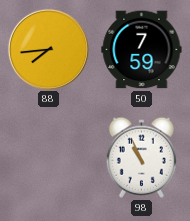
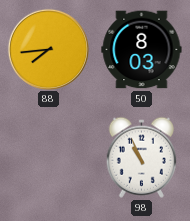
50: 7:59 -> 8:03
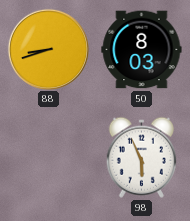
88: 7:44 -> 8:42
98: 10:56 -> 5:56
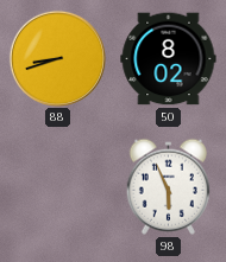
50: 8:03 -> 8:02
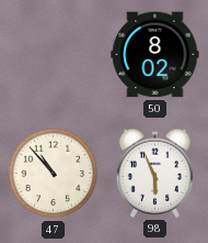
88: 8:42 -> none
47: none -> 10:53
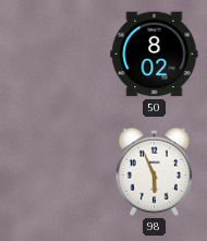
47: 10:53 -> none
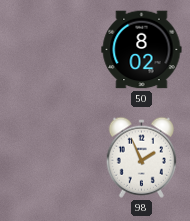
98: 5:56 -> 1:56
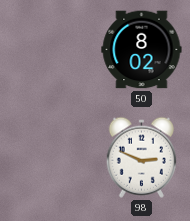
98: 1:56 -> 2:49
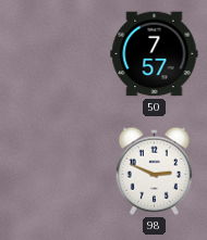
50: 8:02 -> 7:57
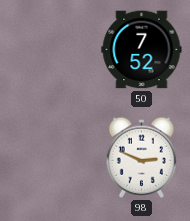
50: 7:57 -> 7:52
